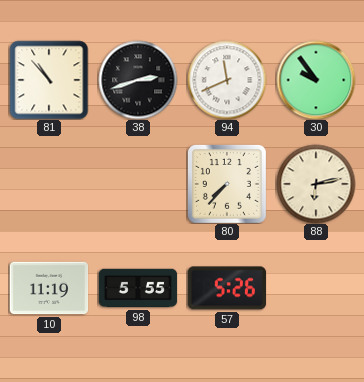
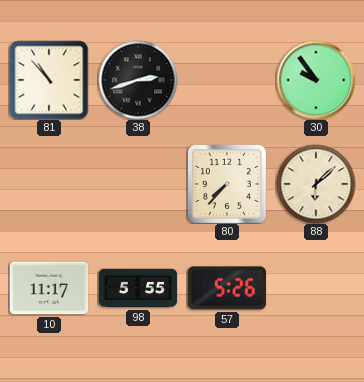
94: 11:41 -> none
88: 6:13 -> 6:08
10: 11:19 -> 11:17
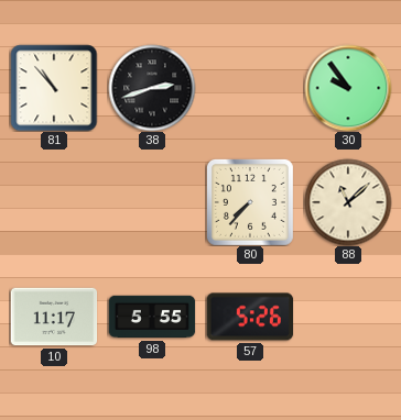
88: 6:08 -> 11:08
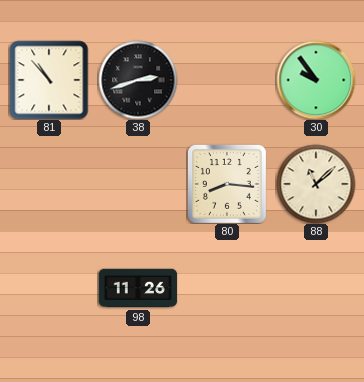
80: 7:37 -> 8:16
10: 11:17 -> none
98: 5:55 -> 11:26
57: 5:26 -> none
